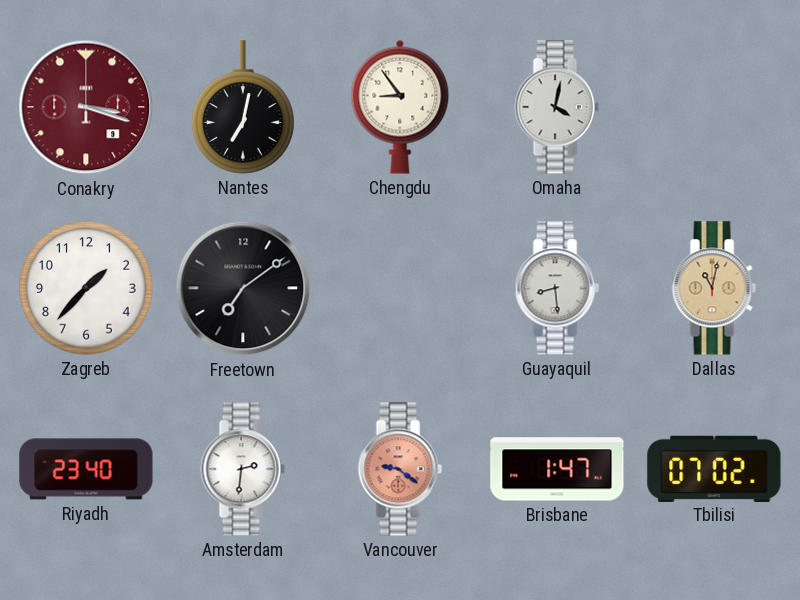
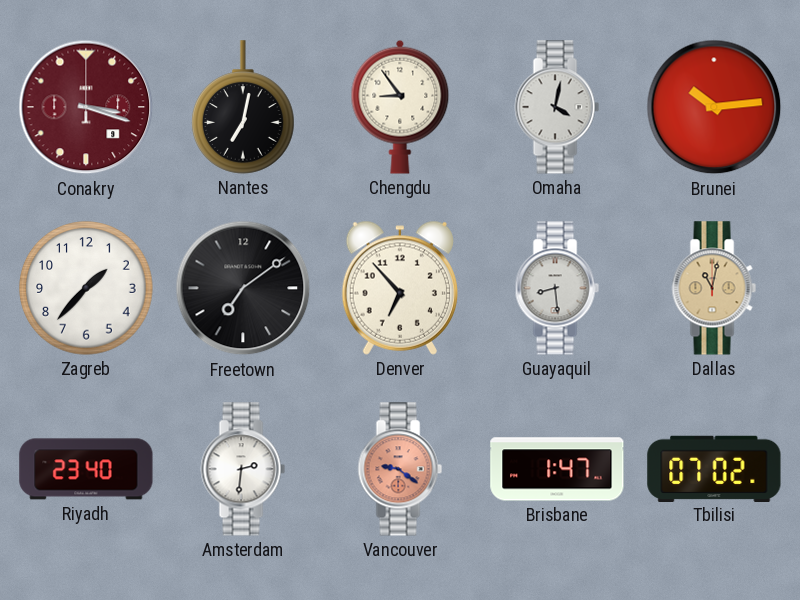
Brunei: none -> 10:14
Denver: none -> 6:53
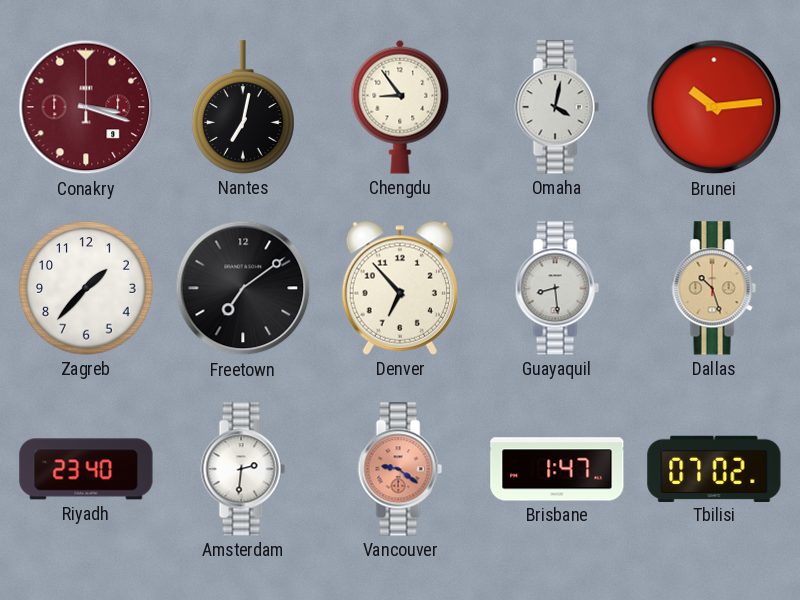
Dallas: 11:02 -> 10:27
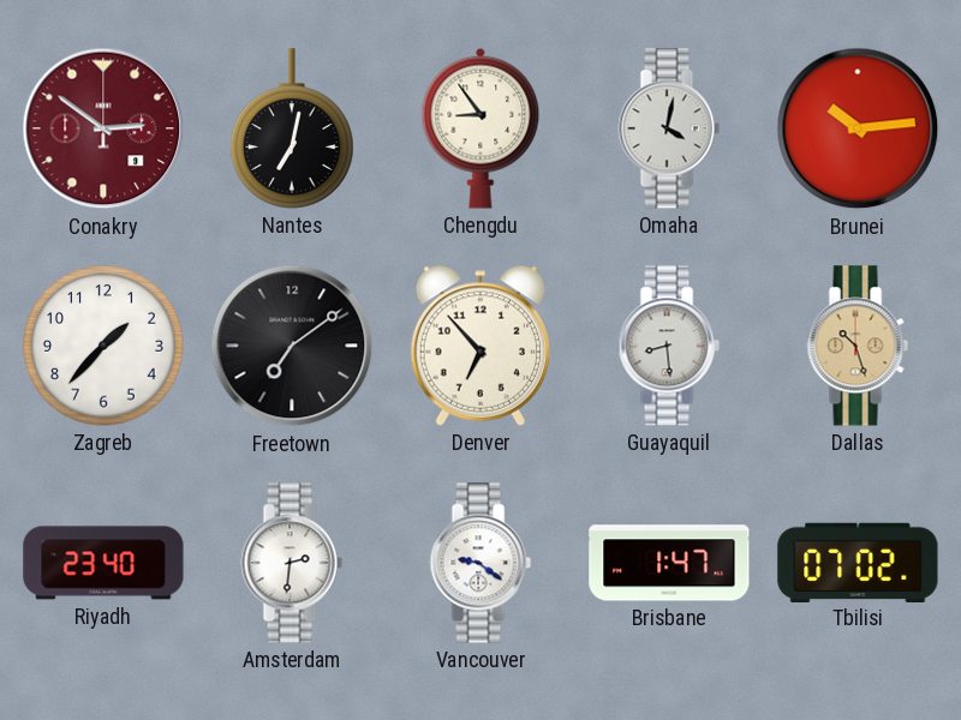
Conakry: 3:18 -> 2:51
Vancouver dial: salmon -> white
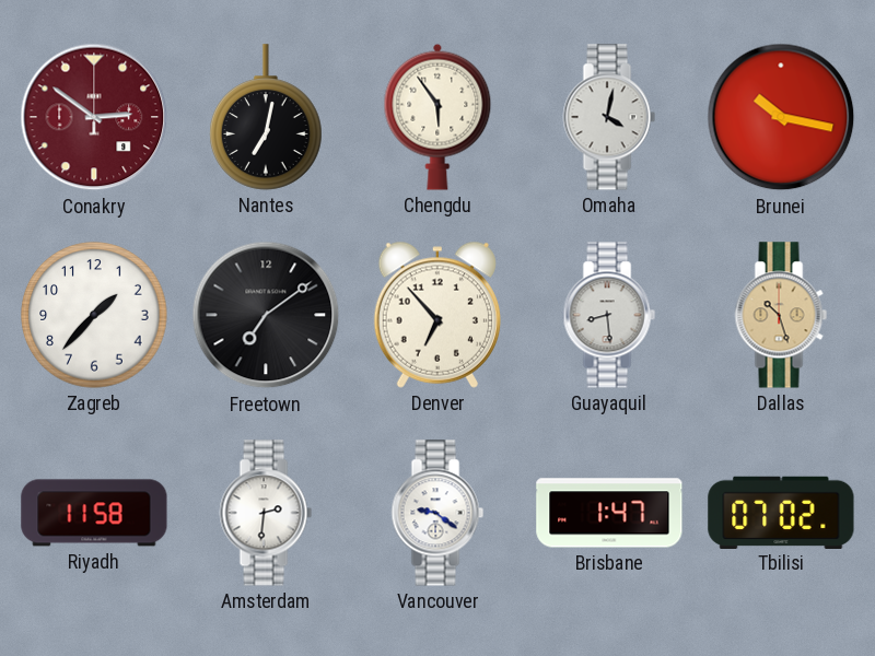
Chengdu: 8:54 -> 5:54
Brunei: 10:14 -> 10:17
Riyadh: 23:40 -> 11:58
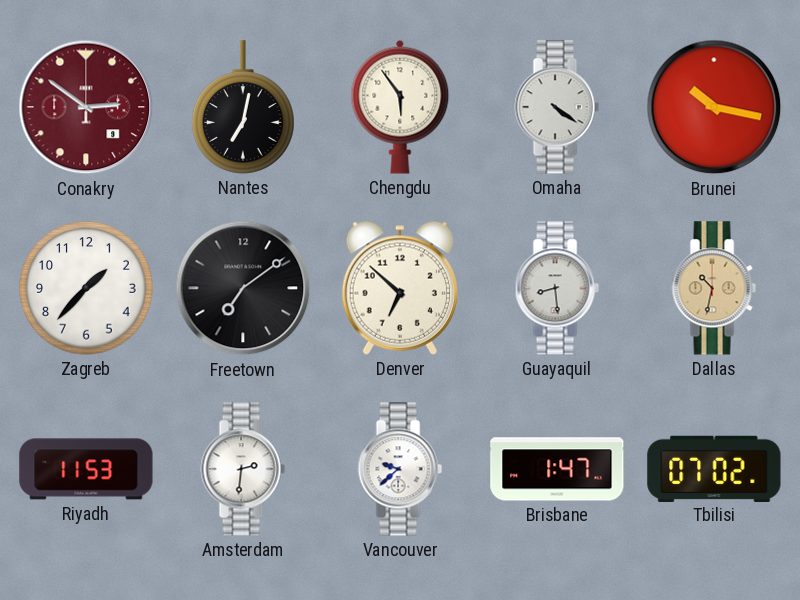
Omaha: 4:02 -> 4:21
Denver: 6:53 -> 6:52
Dallas: 10:27 -> 10:32
Riyadh: 11:58 -> 11:53
Vancouver: 9:21 -> 9:38
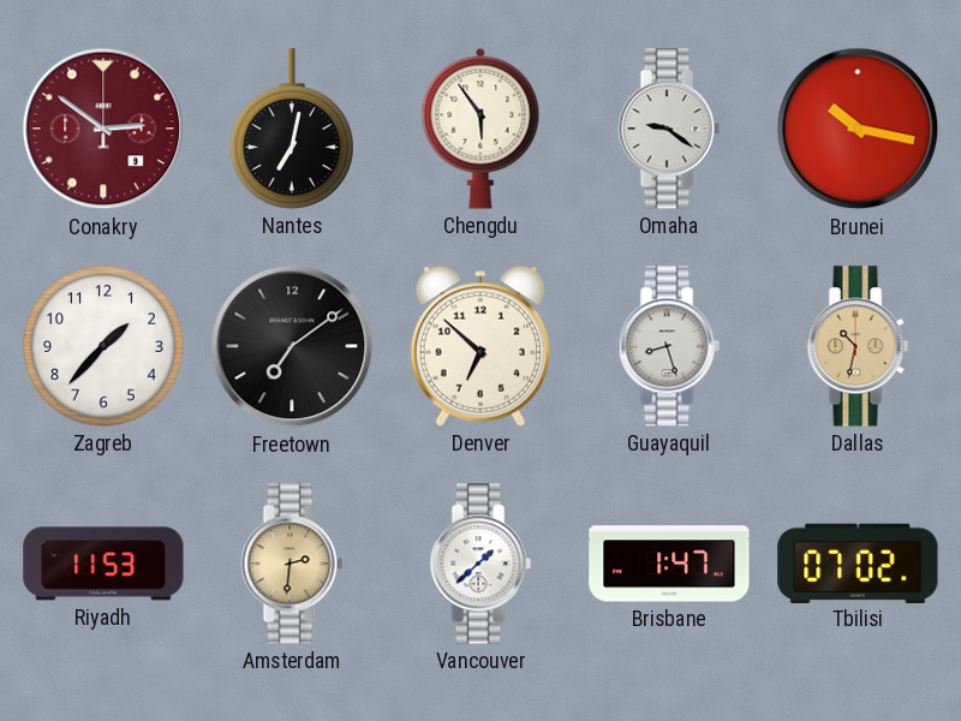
Omaha: 4:21 -> 9:21
Guayaquil: 8:29 -> 8:27
Amsterdam dial: white -> champagne
Vancouver: 9:38 -> 1:38
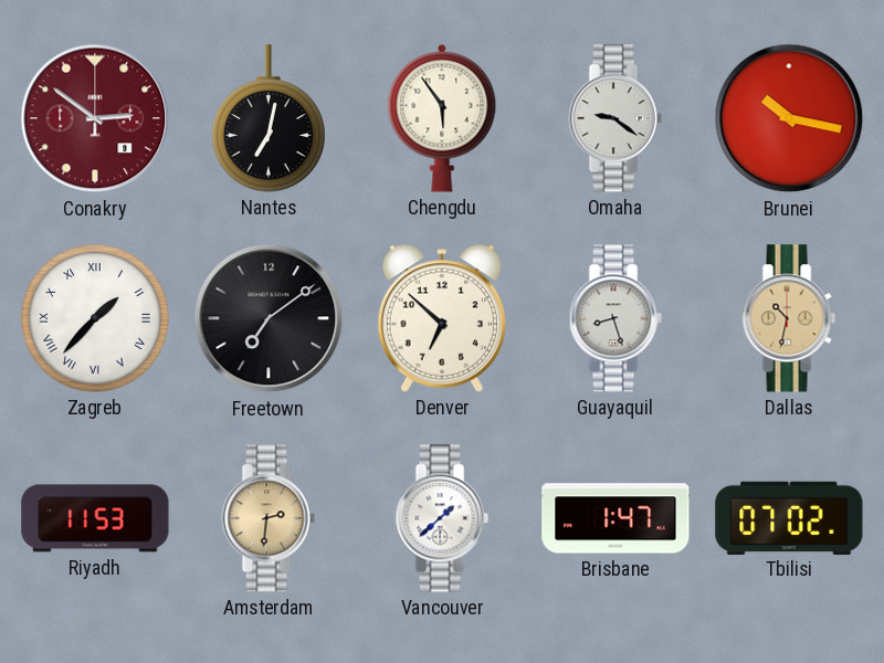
Zagreb numerals: Arabic -> Roman
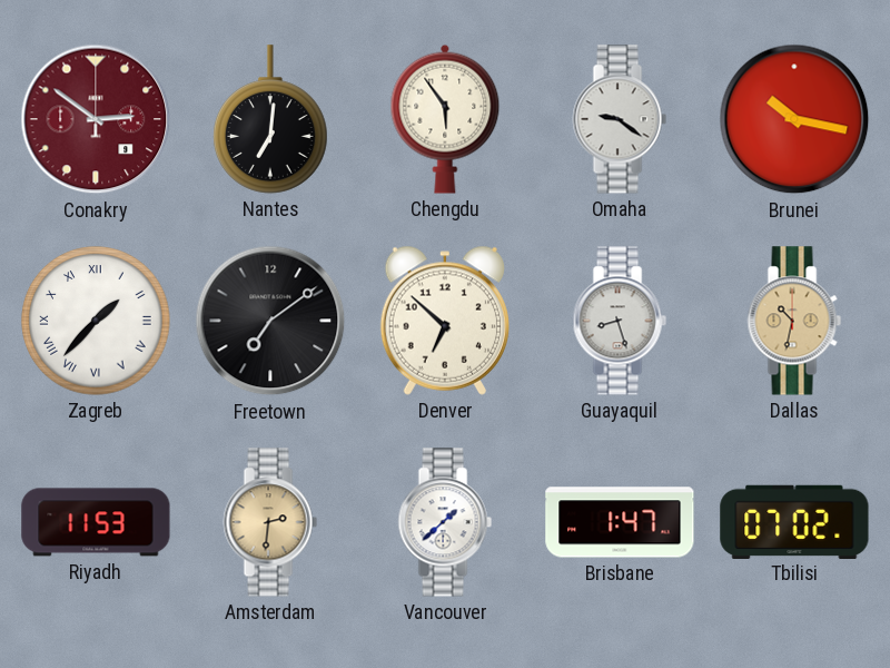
Nantes: 7:02 -> 7:01
